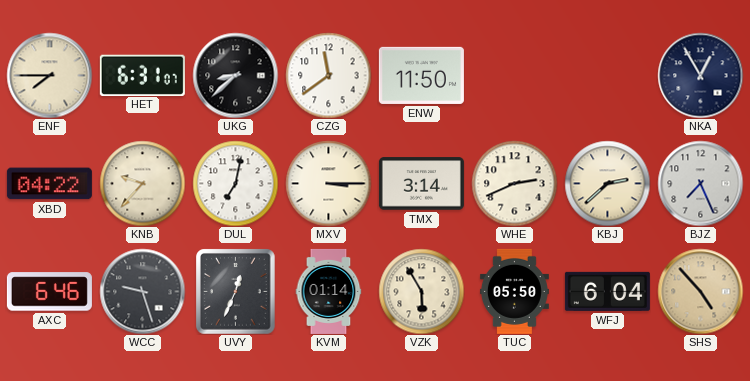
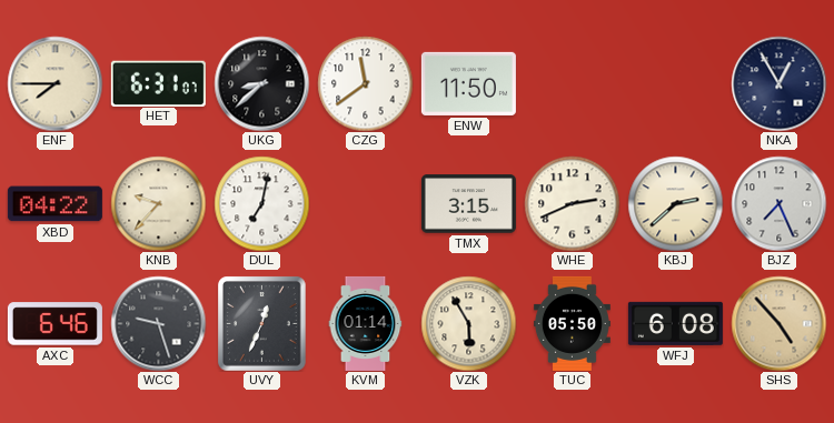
MXV: 3:15 -> none
TMX: 3:14 -> 3:15
WFJ: 6:04 -> 6:08
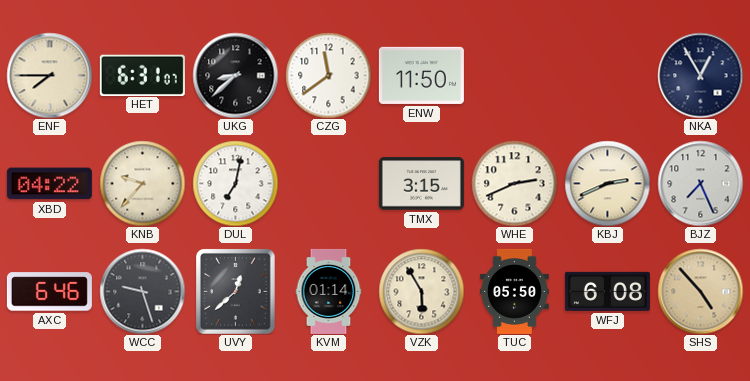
KBJ: 2:38 -> 2:41
UVY: 12:34 -> 12:38
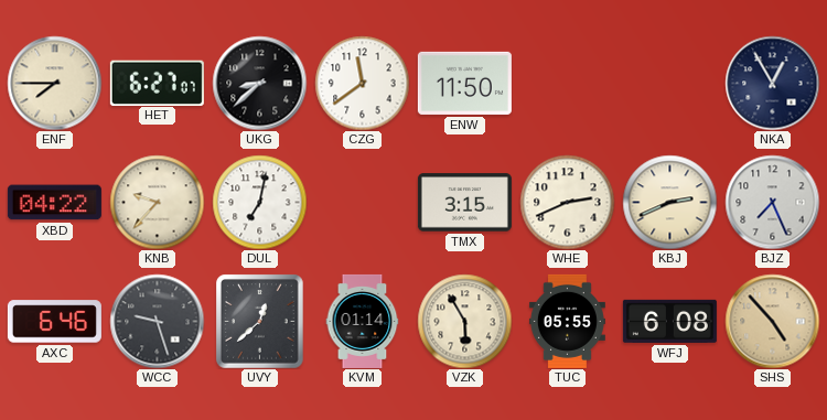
HET: 6:31 -> 6:27
TUC: 05:50 -> 05:55
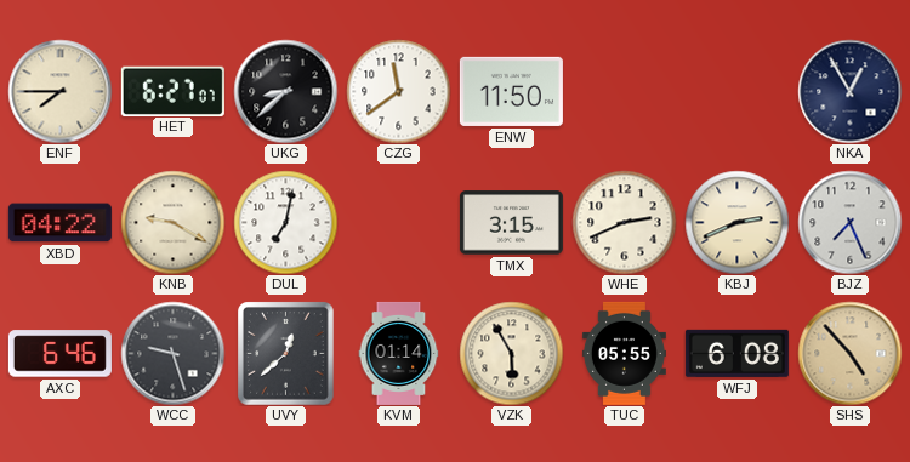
KNB: 9:37 -> 9:20
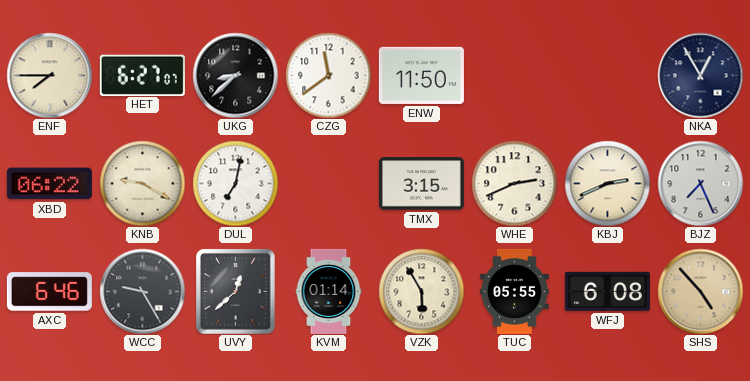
XBD: 04:22 -> 06:22
WCC: 9:27 -> 9:25
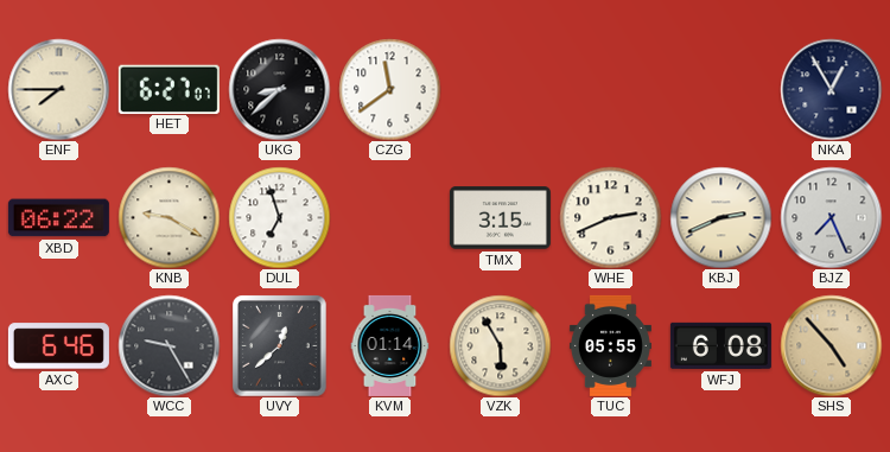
ENW: 11:50 -> none
DUL: 7:02 -> 6:57
